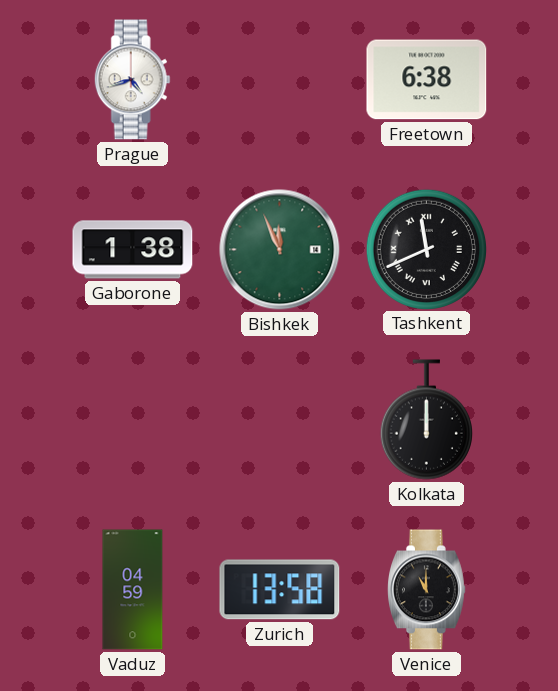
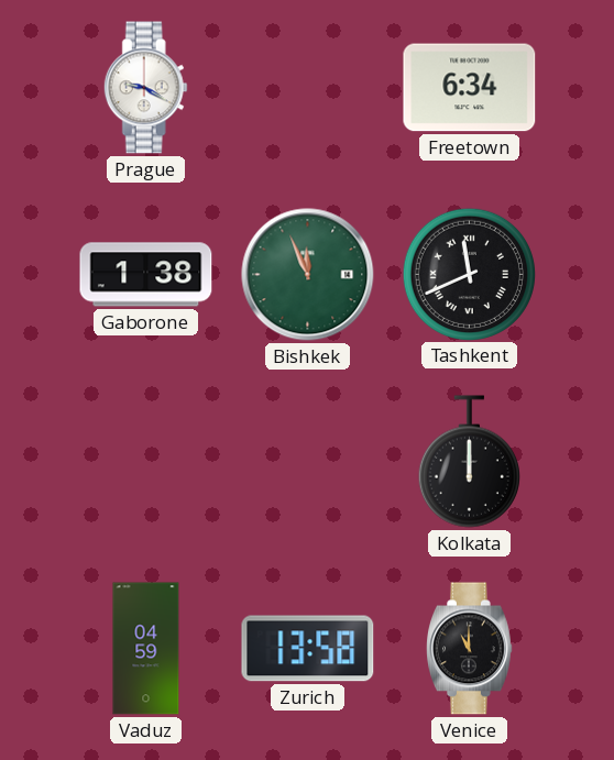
Prague: 4:42 -> 9:20
Freetown: 6:38 -> 6:34
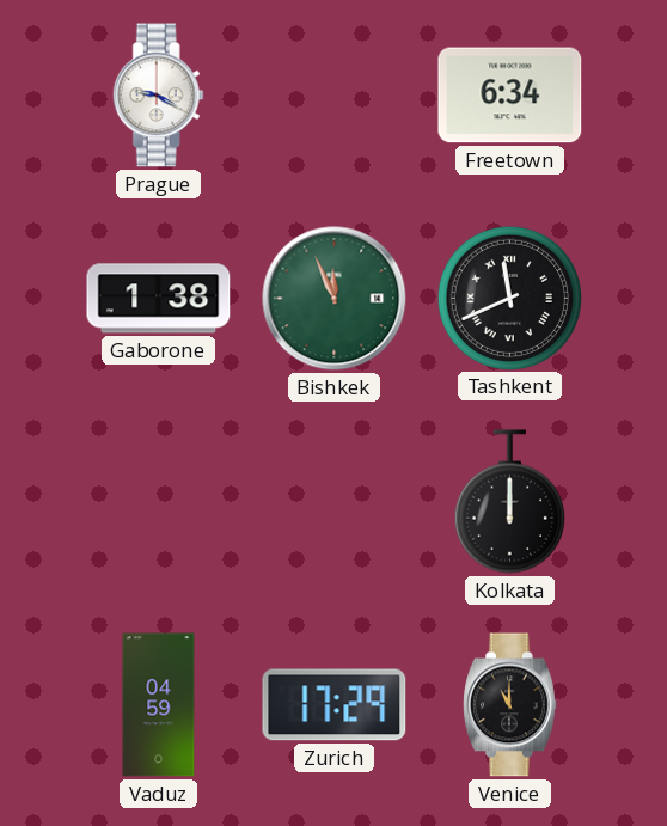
Zurich: 13:58 -> 17:29
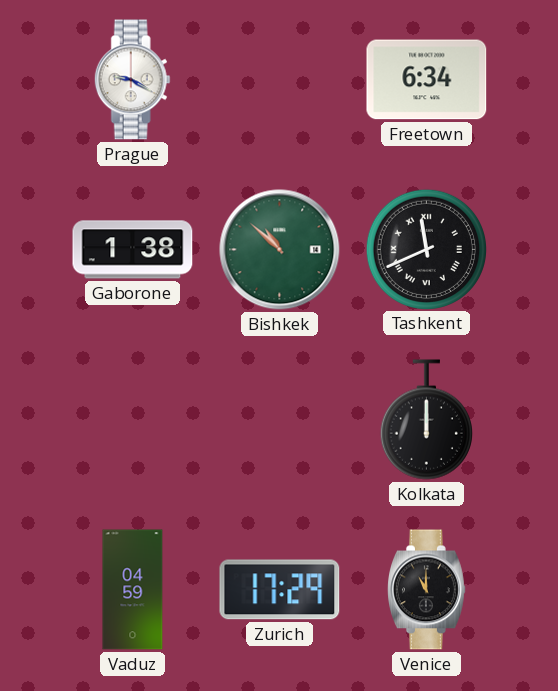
Bishkek: 11:56 -> 10:52
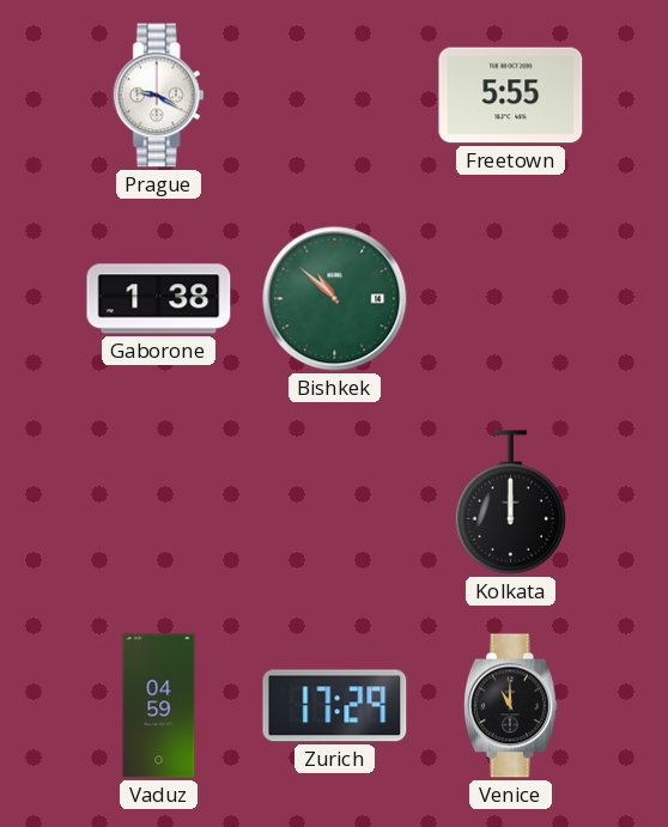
Freetown: 6:34 -> 5:55
Tashkent: 11:41 -> none
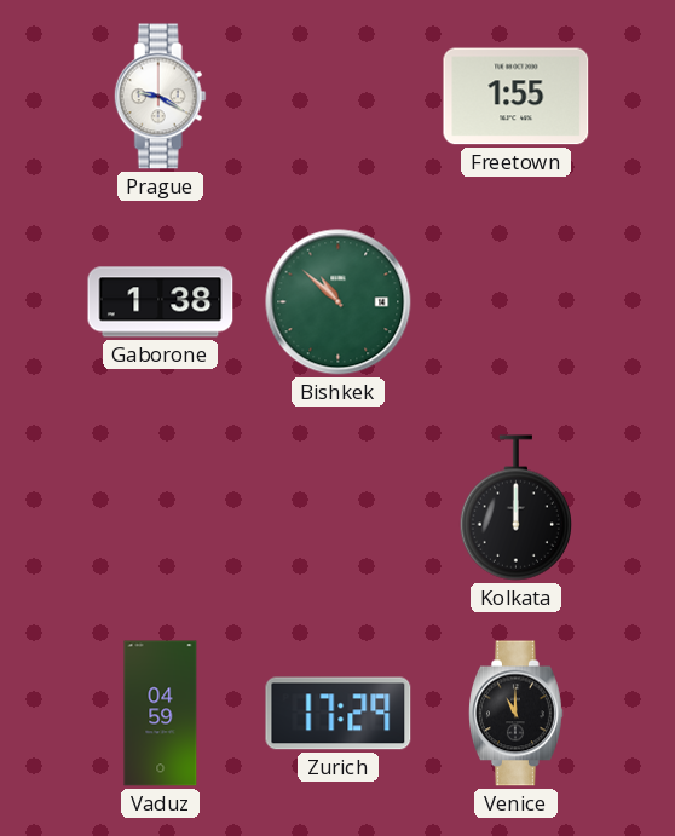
Freetown: 5:55 -> 1:55
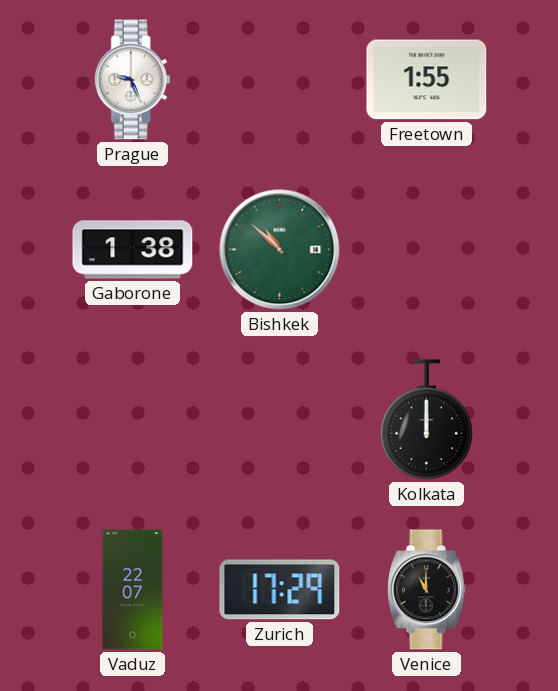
Prague: 9:20 -> 9:26
Vaduz: 04:59 -> 22:07
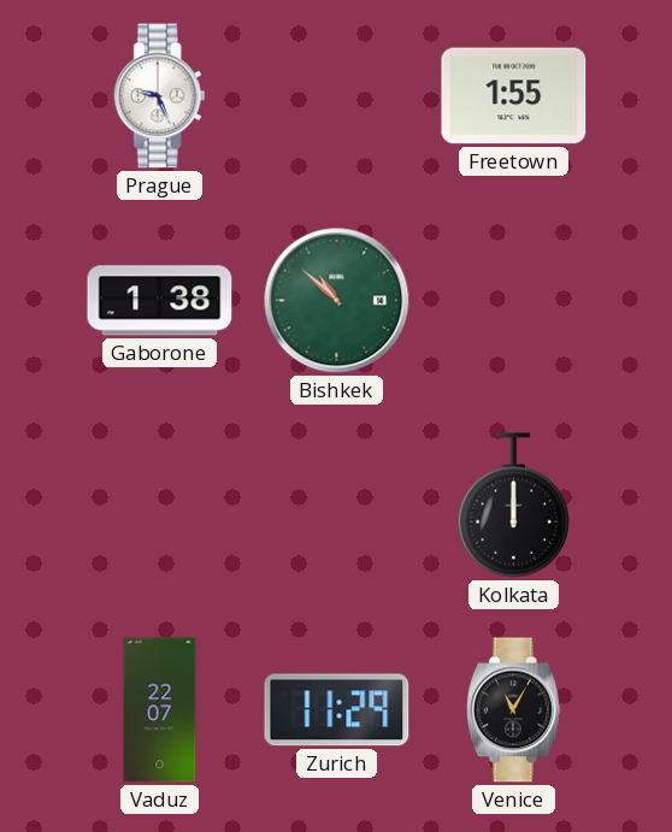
Zurich: 17:29 -> 11:29
Venice: 11:00 -> 11:05
